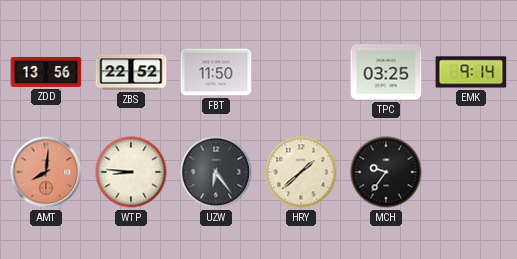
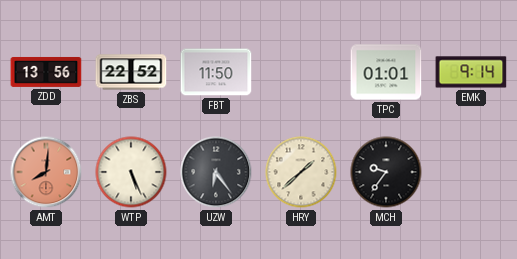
TPC: 03:25 -> 01:01
WTP: 8:46 -> 5:26
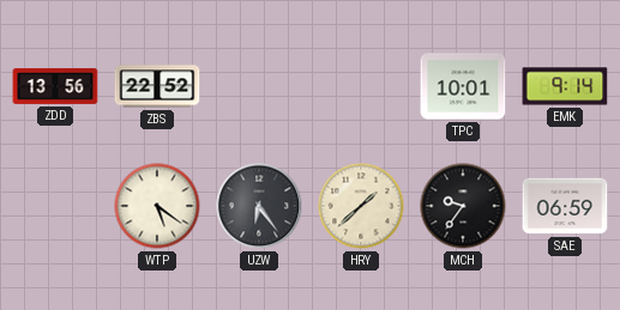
FBT: 11:50 -> none
TPC: 01:01 -> 10:01
AMT: 8:01 -> none
WTP: 5:26 -> 5:21
SAE: none -> 06:59
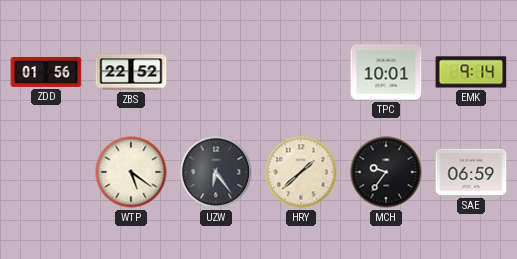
ZDD: 13:56 -> 01:56
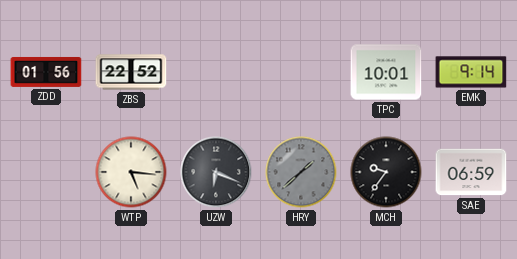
WTP: 5:21 -> 5:16
UZW: 6:24 -> 6:19
HRY dial: cream -> grey
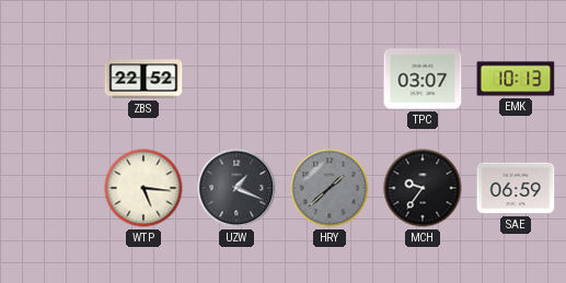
ZDD: 01:56 -> none
TPC: 10:01 -> 03:07
EMK: 9:14 -> 10:13
UZW: 6:19 -> 1:19
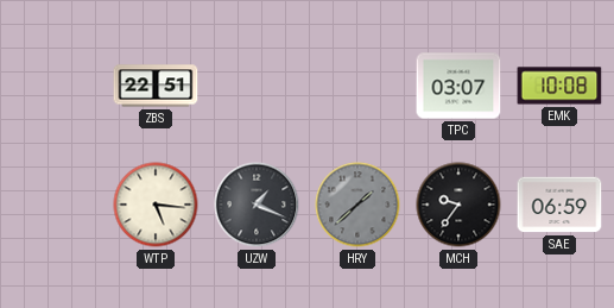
ZBS: 22:52 -> 22:51
EMK: 10:13 -> 10:08
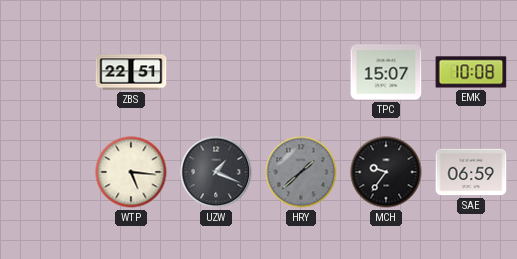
TPC: 03:07 -> 15:07
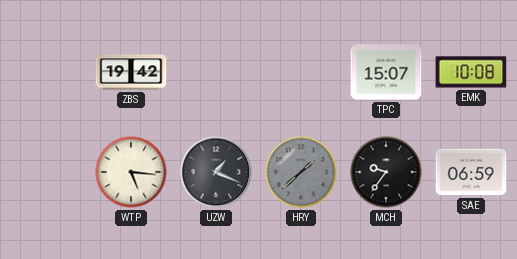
ZBS: 22:51 -> 19:42
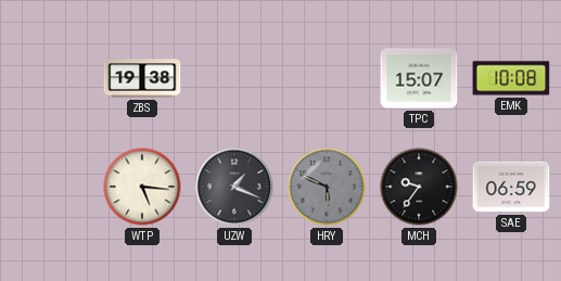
ZBS: 19:42 -> 19:38
HRY: 1:38 -> 5:49
